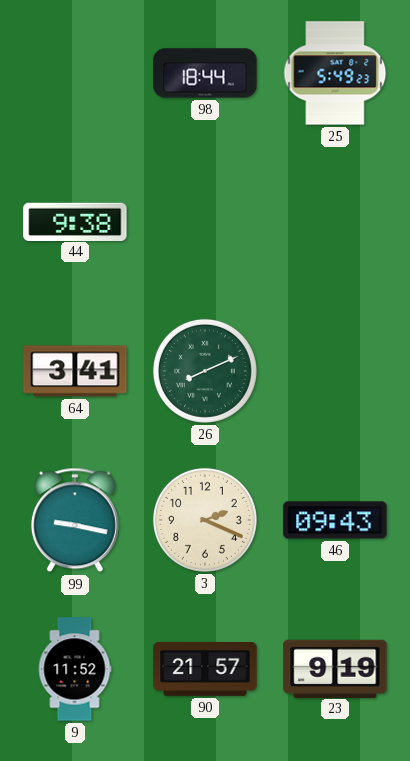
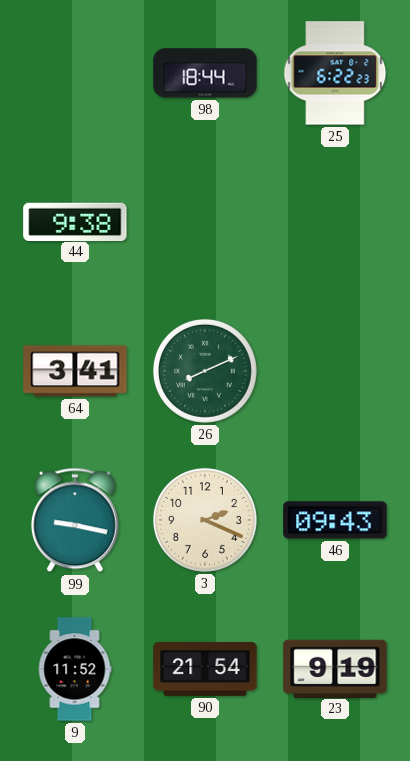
25: 5:49 -> 6:22
90: 21:57 -> 21:54
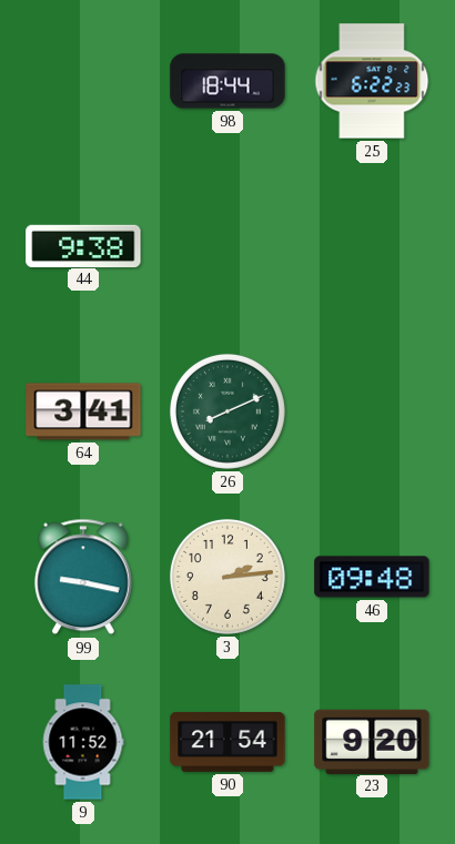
3: 2:19 -> 2:14
46: 09:43 -> 09:48
23: 9:19 -> 9:20
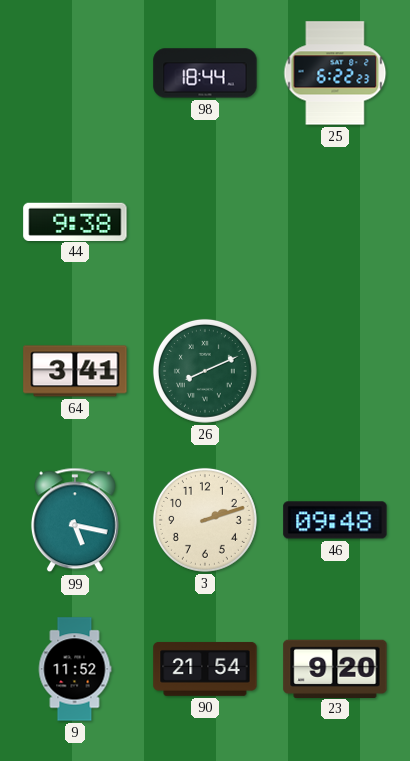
99: 9:17 -> 5:17
3: 2:14 -> 2:12
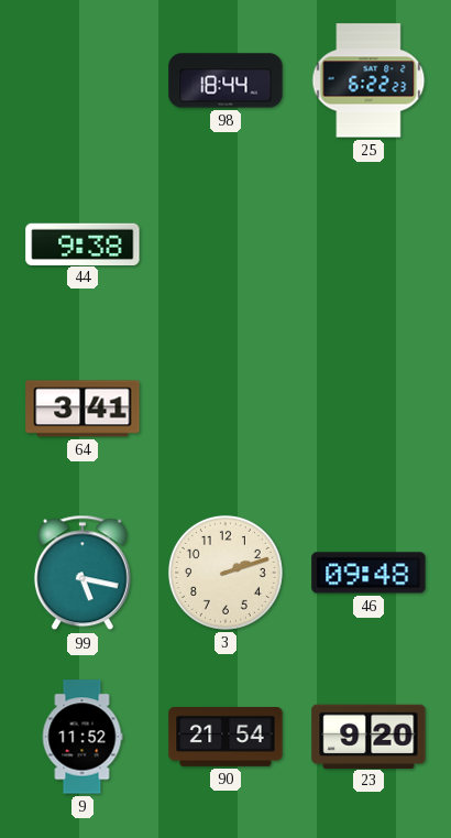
26: 8:11 -> none
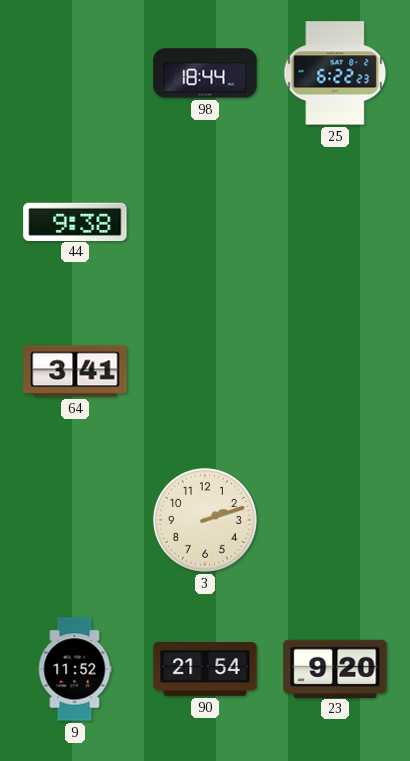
99: 5:17 -> none
46: 09:48 -> none
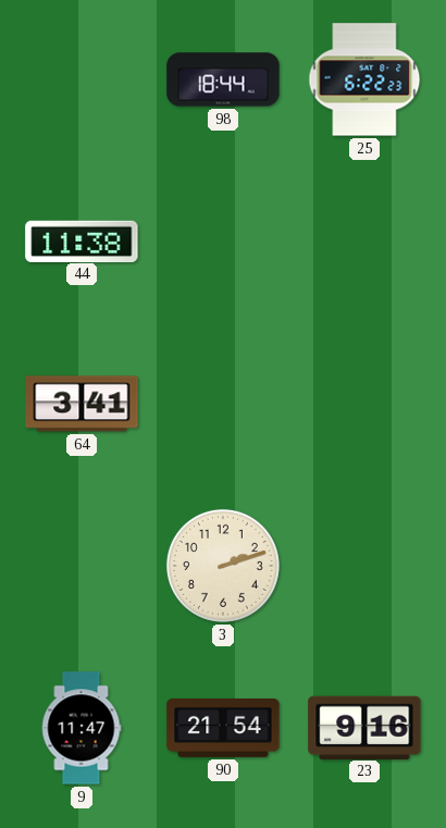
44: 9:38 -> 11:38
9: 11:52 -> 11:47
23: 9:20 -> 9:16
